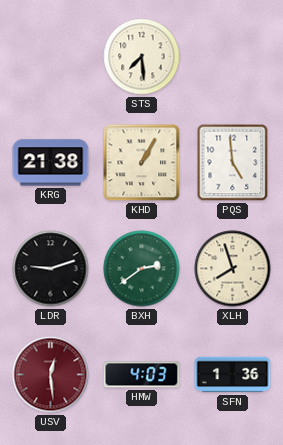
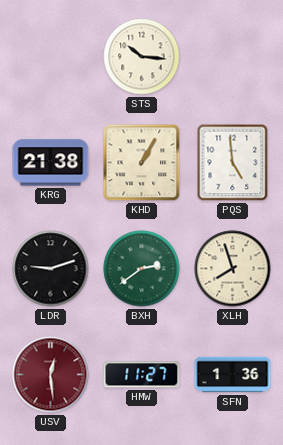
STS: 7:29 -> 10:16
HMW: 4:03 -> 11:27
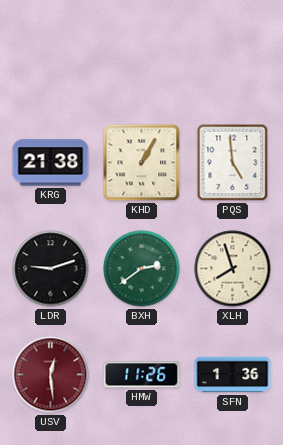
STS: 10:16 -> none
HMW: 11:27 -> 11:26
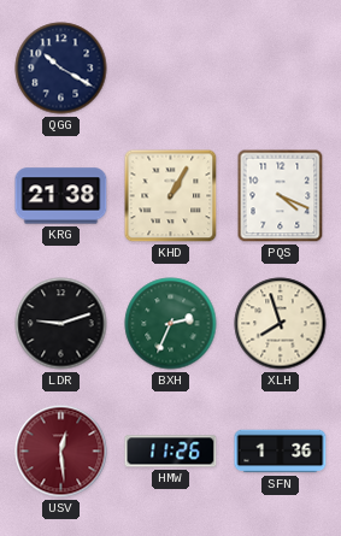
QGG: none -> 10:20
PQS: 4:59 -> 4:19
BXH: 2:39 -> 2:34
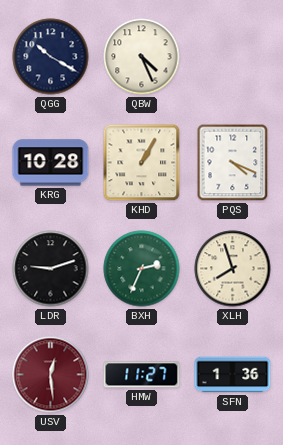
QBW: none -> 4:26
KRG: 21:38 -> 10:28
HMW: 11:26 -> 11:27
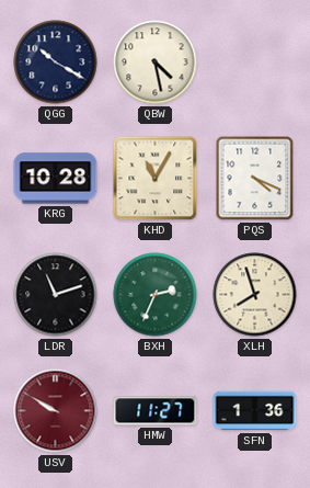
QBW: 4:26 -> 4:28
KHD: 1:05 -> 11:05
LDR: 9:12 -> 11:12
USV: 12:29 -> 9:50
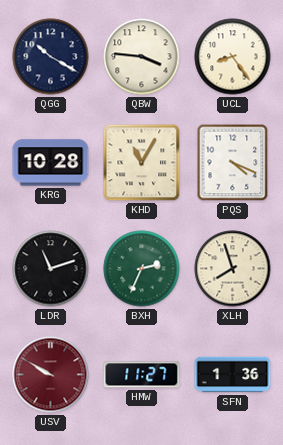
QBW: 4:28 -> 3:46
UCL: none -> 8:24
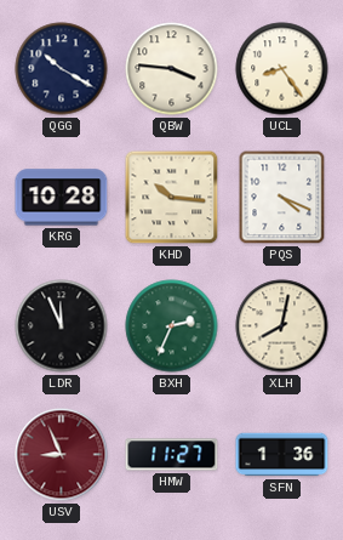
KHD: 11:05 -> 10:16
LDR: 11:12 -> 11:56
XLH: 7:57 -> 8:02
USV: 9:50 -> 8:56
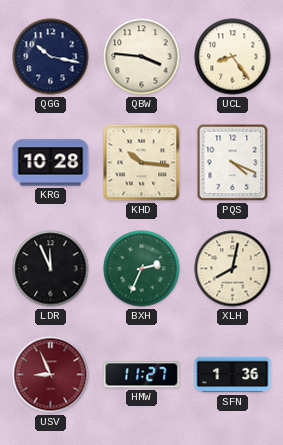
QGG: 10:20 -> 10:17
